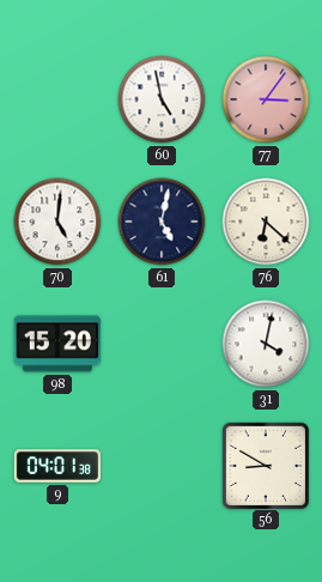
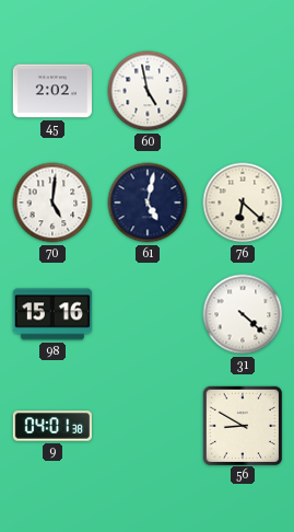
45: none -> 2:02
77: 3:06 -> none
98: 15:20 -> 15:16
31: 4:02 -> 4:22
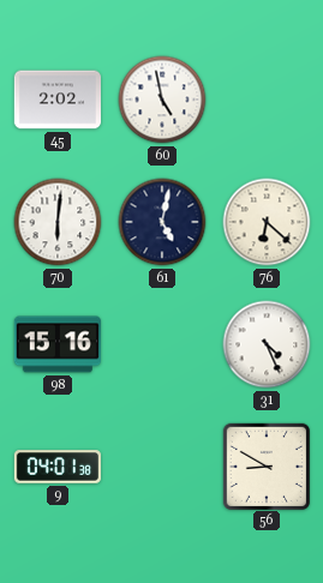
70: 5:01 -> 6:01
31: 4:22 -> 4:26
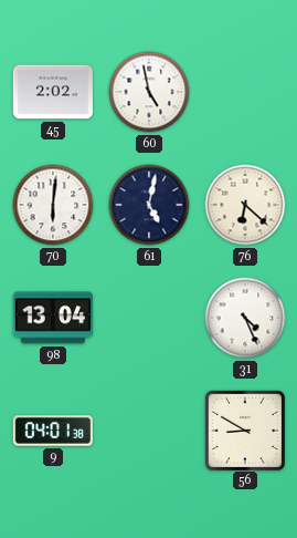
98: 15:16 -> 13:04
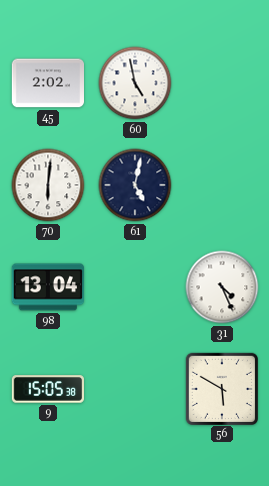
76: 6:22 -> none
9: 04:01 -> 15:05
56: 8:50 -> 5:50
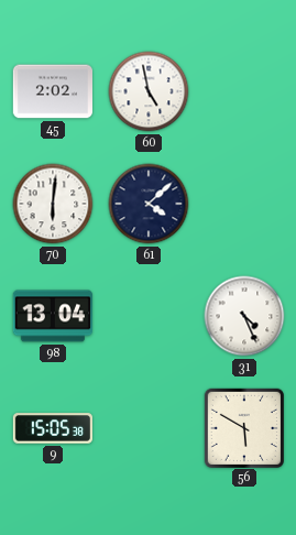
61: 5:02 -> 4:08
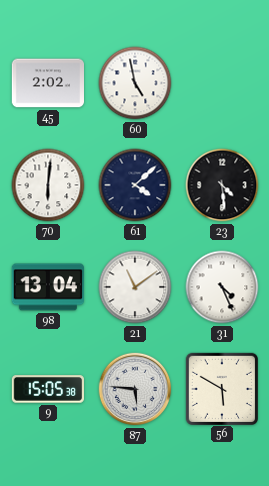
23: none -> 4:29
21: none -> 11:09
87: none -> 5:46
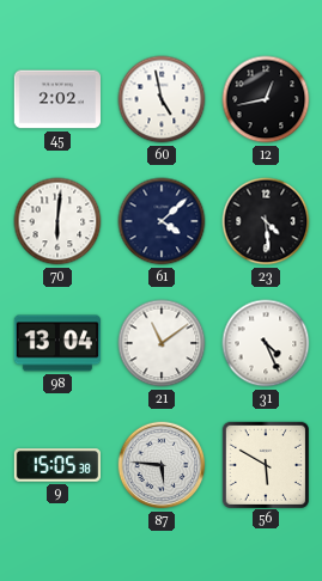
12: none -> 12:43
